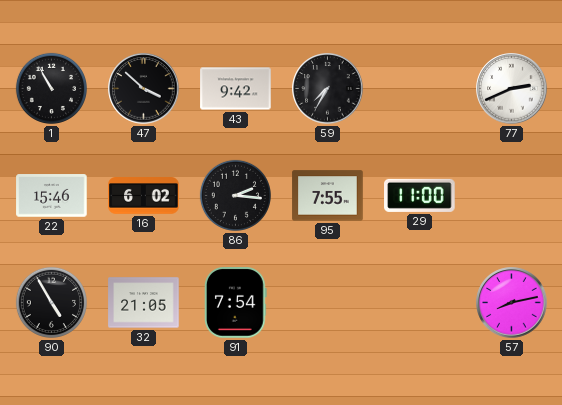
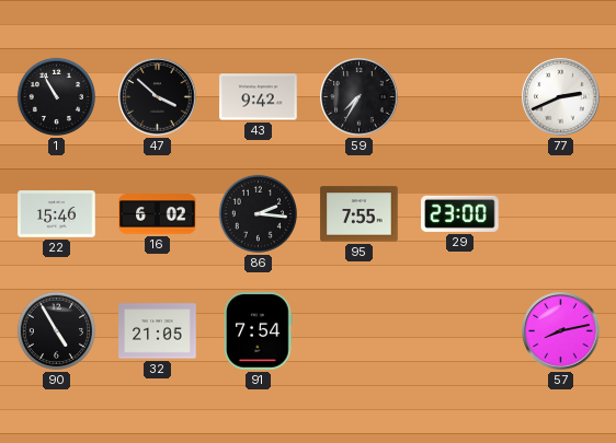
29: 11:00 -> 23:00
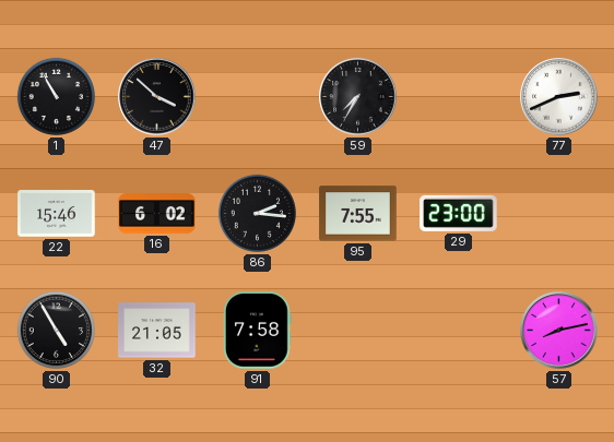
43: 9:42 -> none
91: 7:54 -> 7:58
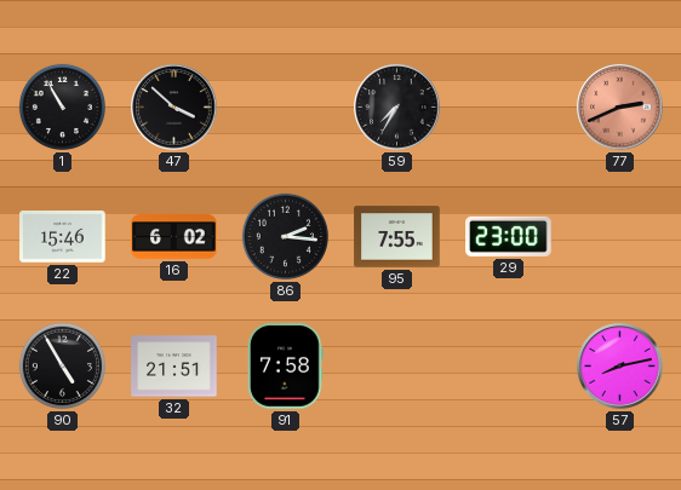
77 dial: white -> salmon
32: 21:05 -> 21:51
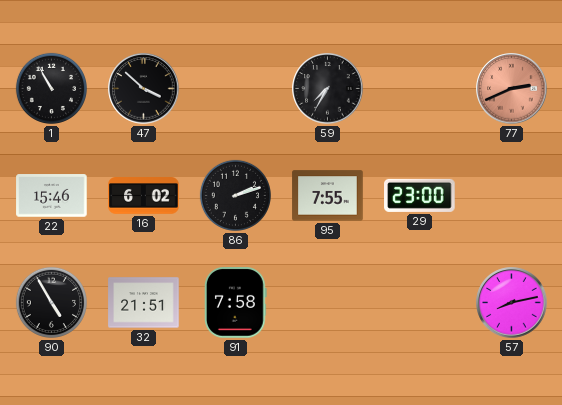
86: 2:16 -> 2:12
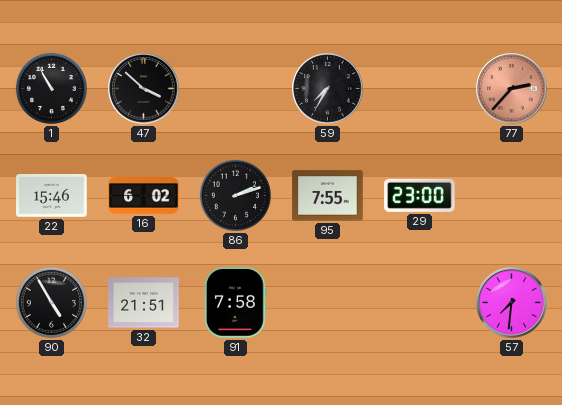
77: 2:41 -> 2:37
57: 8:13 -> 7:31
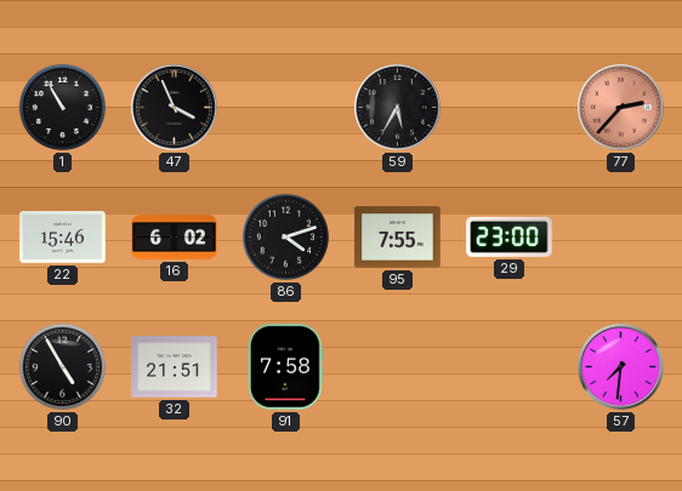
47: 3:52 -> 3:56
59: 7:35 -> 5:35
86: 2:12 -> 4:12
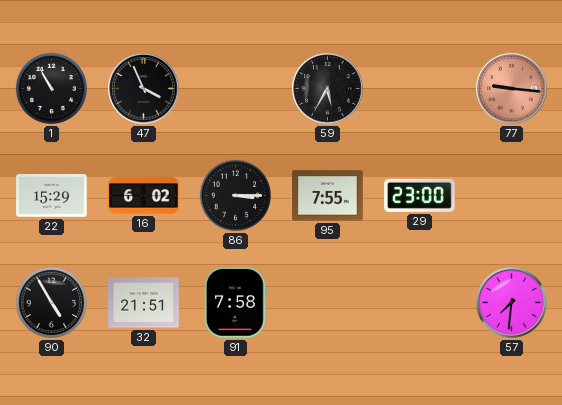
77: 2:37 -> 9:16
22: 15:46 -> 15:29
86: 4:12 -> 3:15
